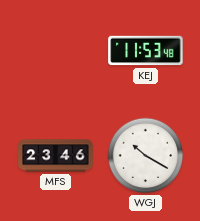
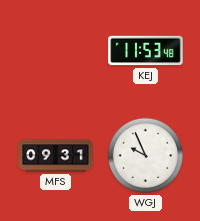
MFS: 23:46 -> 09:31
WGJ: 10:20 -> 9:56
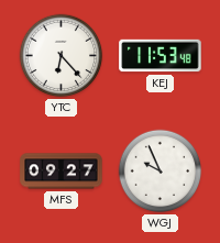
YTC: none -> 6:23
MFS: 09:31 -> 09:27
